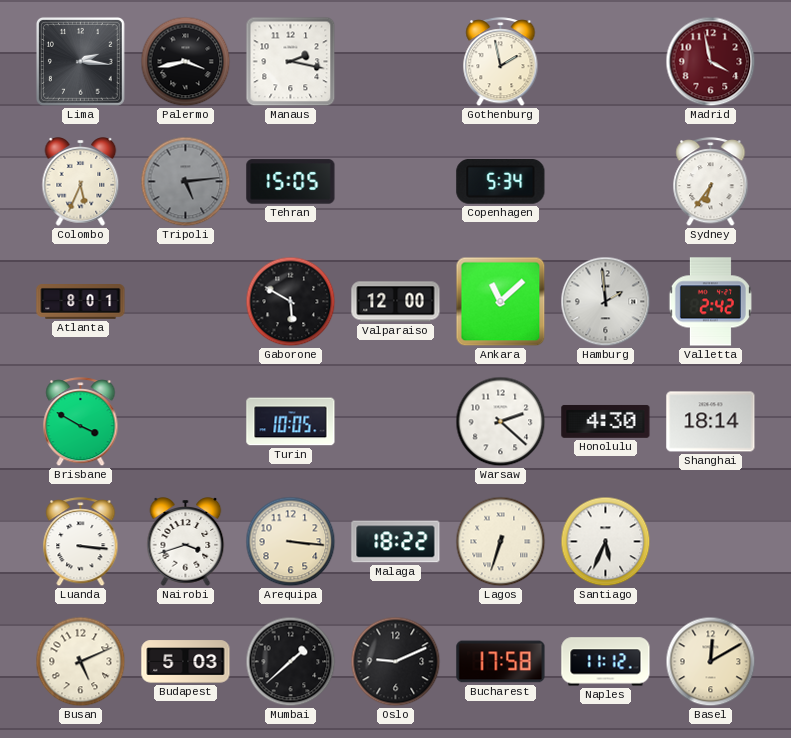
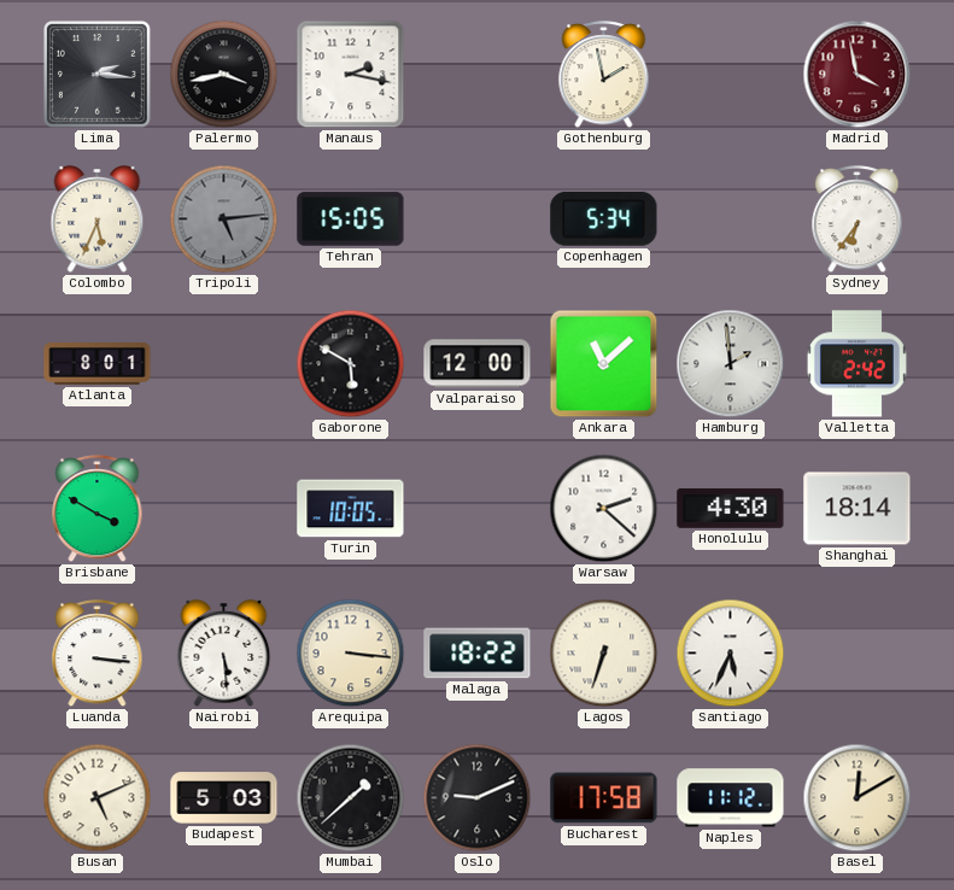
Nairobi: 3:42 -> 5:29
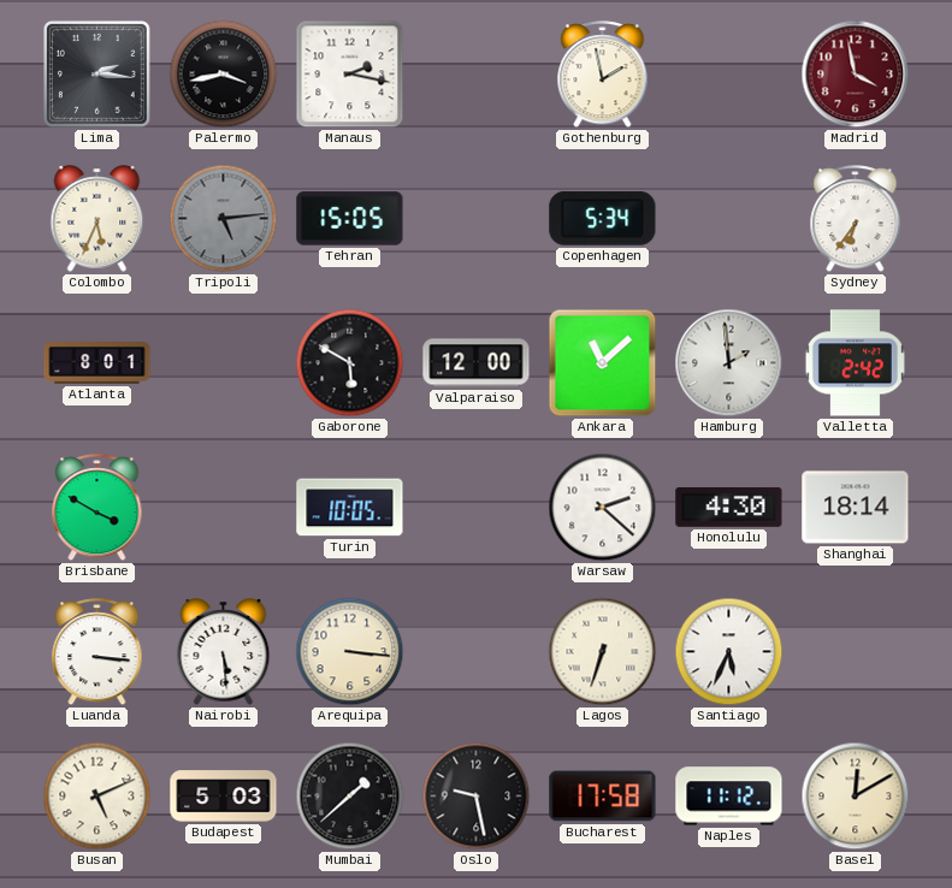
Malaga: 18:22 -> none
Oslo: 9:11 -> 9:28
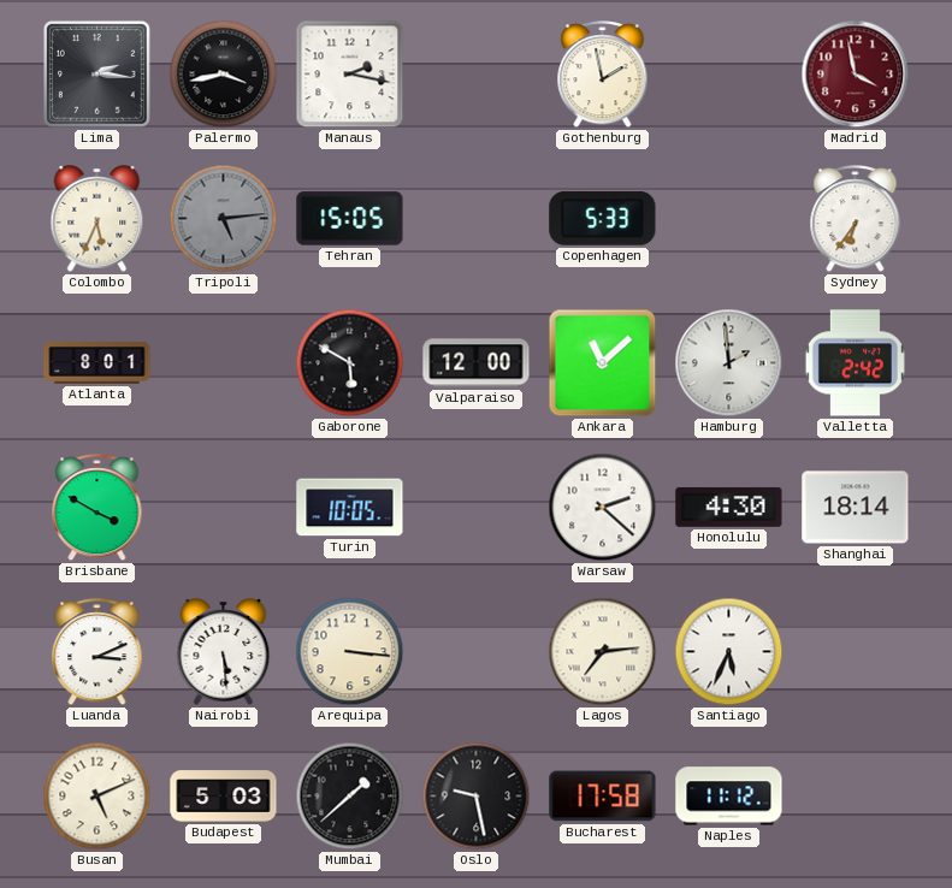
Copenhagen: 5:34 -> 5:33
Luanda: 3:16 -> 3:11
Lagos: 6:33 -> 7:14
Basel: 12:10 -> none
